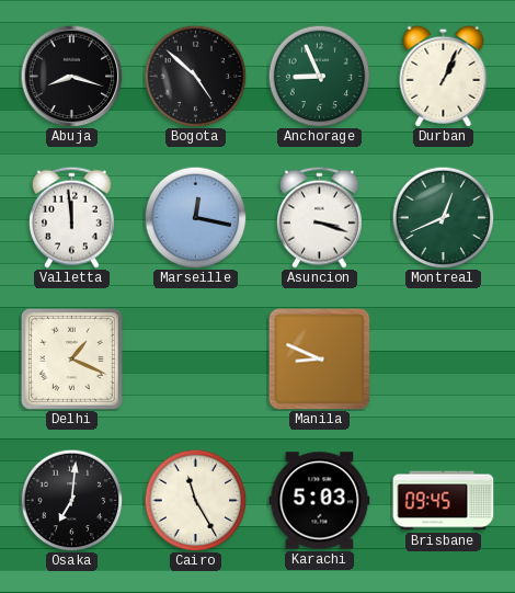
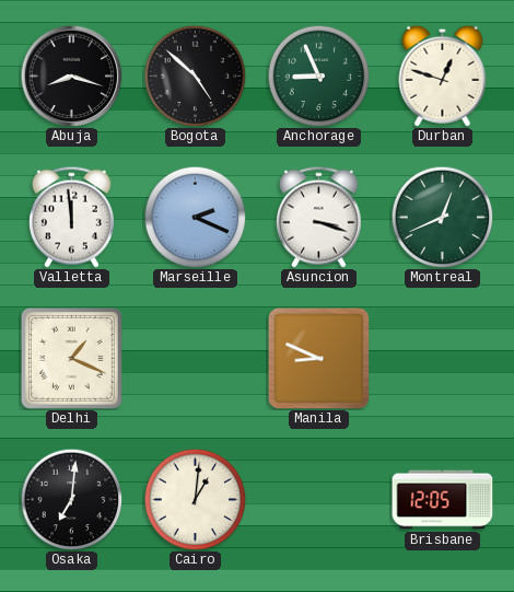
Durban: 1:04 -> 12:48
Marseille: 12:17 -> 2:19
Cairo: 11:25 -> 1:01
Karachi: 5:03 -> none
Brisbane: 09:45 -> 12:05
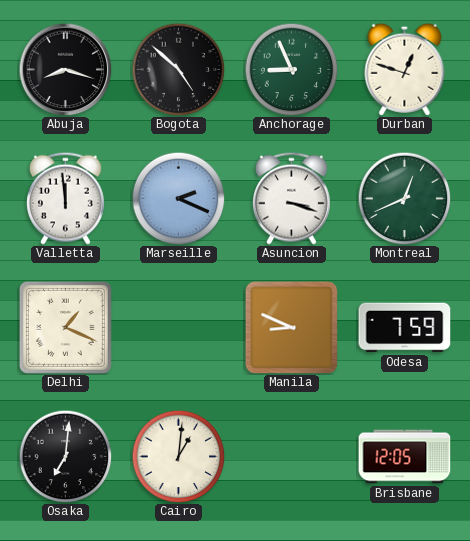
Odesa: none -> 7:59
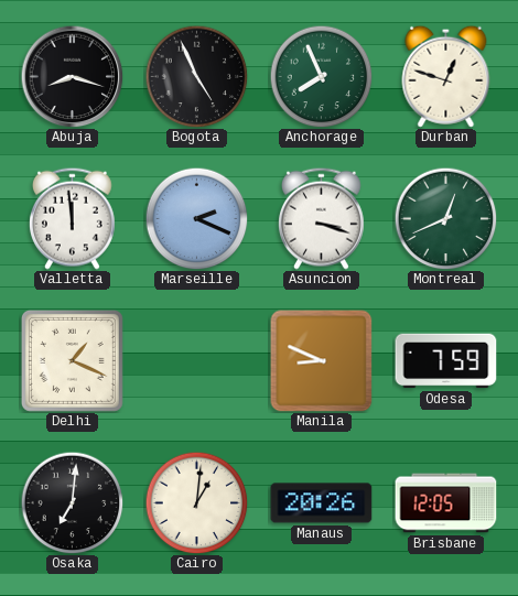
Bogota: 4:52 -> 4:56
Anchorage: 8:56 -> 7:56
Manaus: none -> 20:26
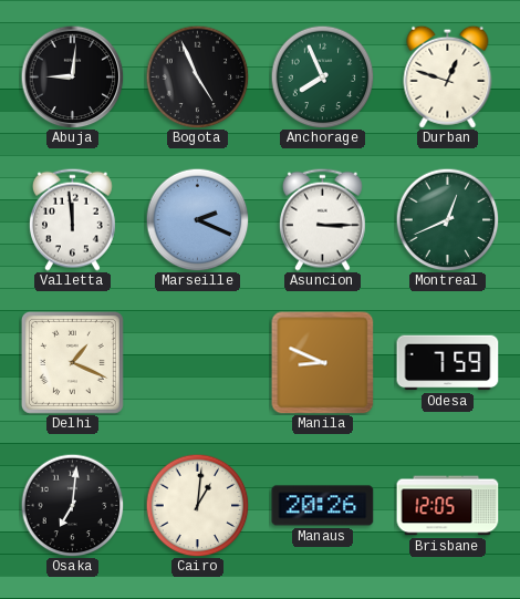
Abuja: 8:18 -> 9:01
Asuncion: 3:18 -> 3:15
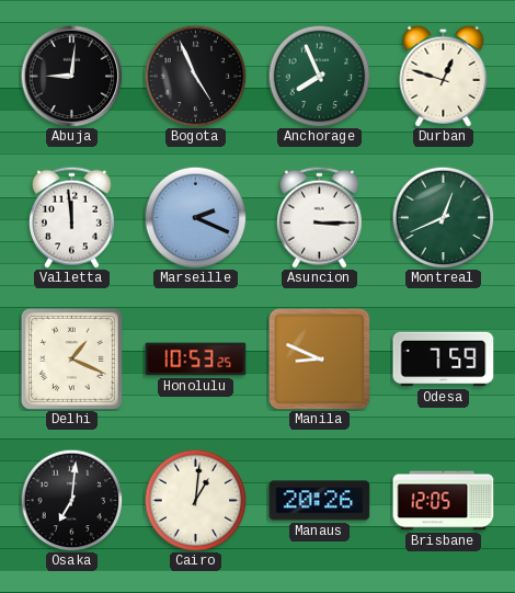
Honolulu: none -> 10:53
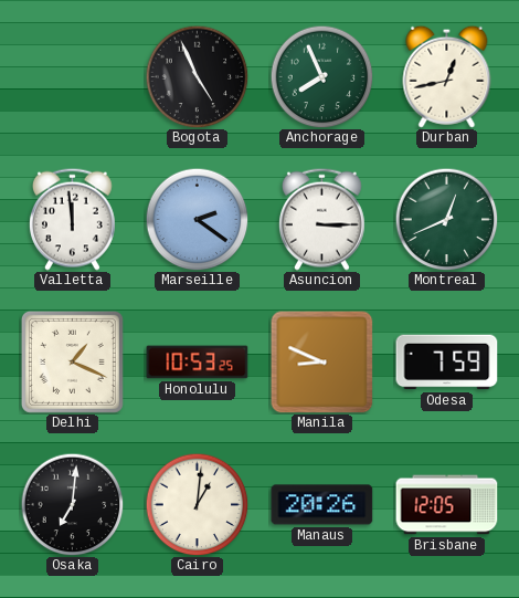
Abuja: 9:01 -> none
Durban: 12:48 -> 12:43
Marseille: 2:19 -> 2:21
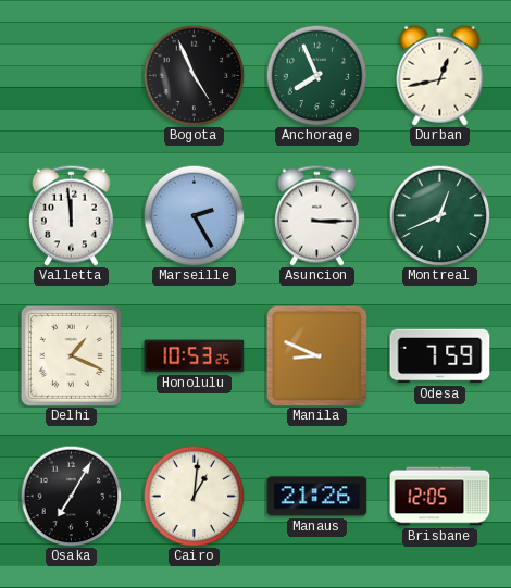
Marseille: 2:21 -> 2:25
Osaka: 7:01 -> 7:05
Manaus: 20:26 -> 21:26
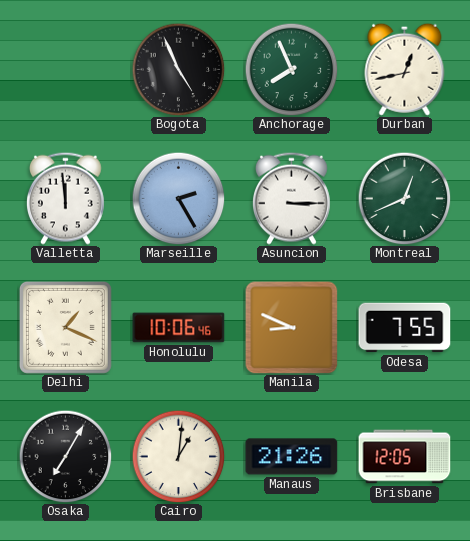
Honolulu: 10:53 -> 10:06
Odesa: 7:59 -> 7:55
